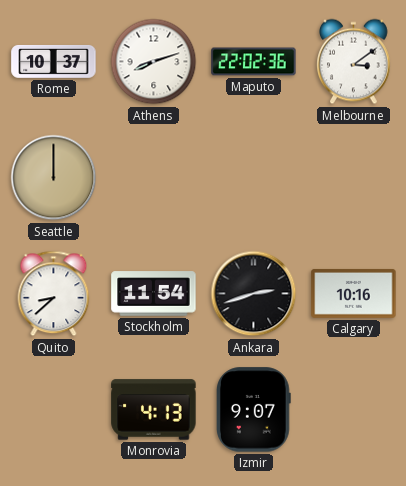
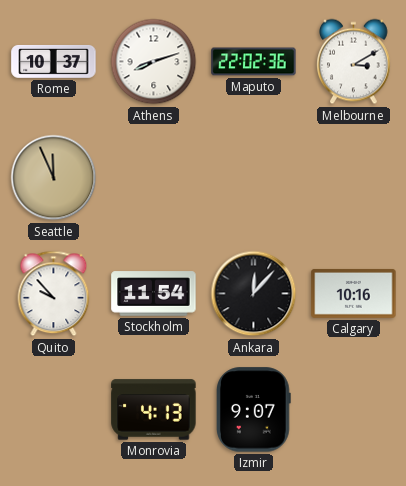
Melbourne: 3:09 -> 3:10
Seattle: 12:00 -> 11:56
Quito: 8:38 -> 9:53
Ankara: 2:42 -> 12:07
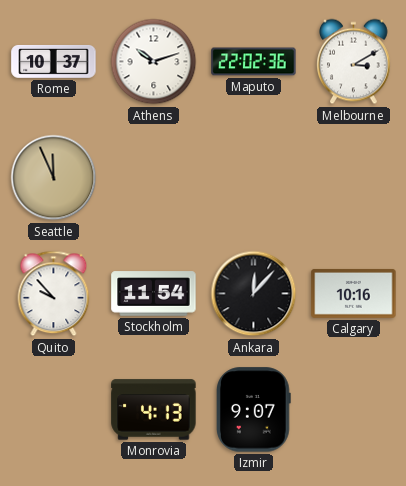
Athens: 8:12 -> 10:12
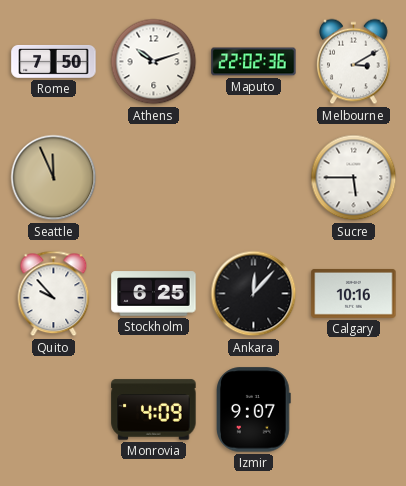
Rome: 10:37 -> 7:50
Sucre: none -> 5:45
Stockholm: 11:54 -> 6:25
Monrovia: 4:13 -> 4:09
